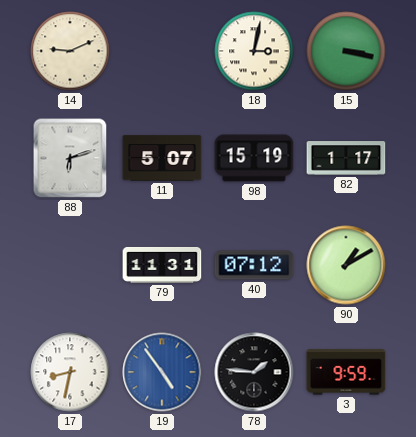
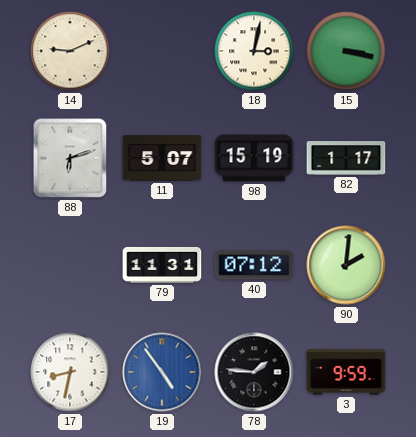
90: 1:10 -> 2:01
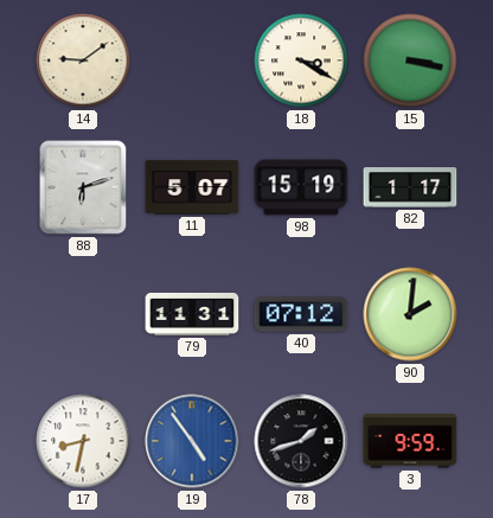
14: 9:11 -> 9:09
18: 3:02 -> 3:20
78: 1:46 -> 1:42
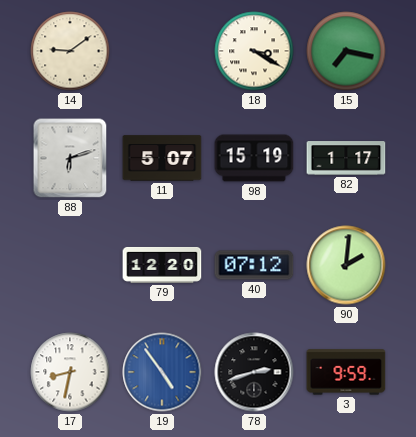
15: 3:17 -> 7:17
79: 11:31 -> 12:20
78: 1:42 -> 2:42
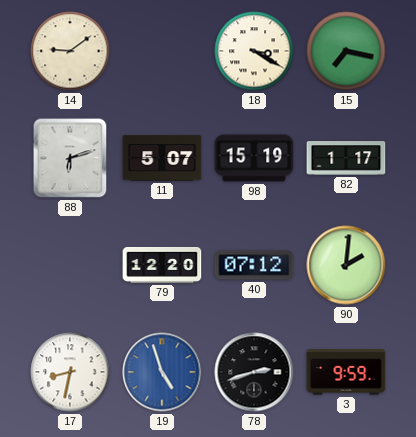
19: 4:54 -> 4:57
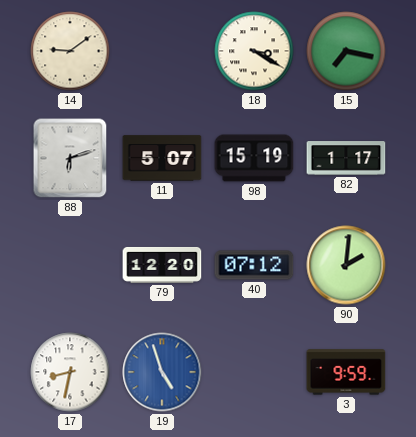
78: 2:42 -> none
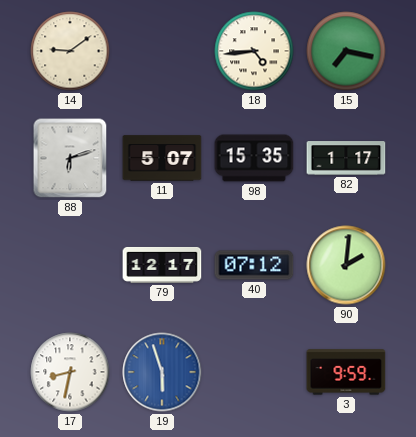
18: 3:20 -> 4:44
98: 15:19 -> 15:35
79: 12:20 -> 12:17
19: 4:57 -> 5:57
